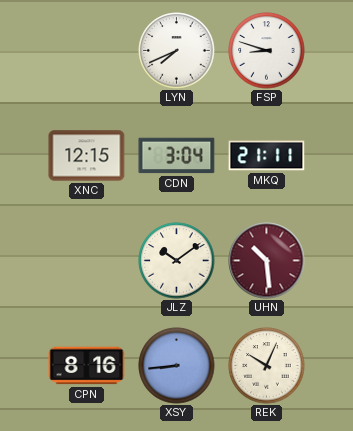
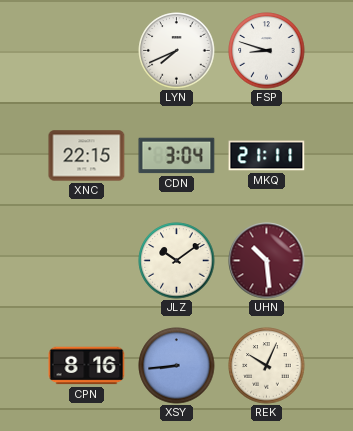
XNC: 12:15 -> 22:15
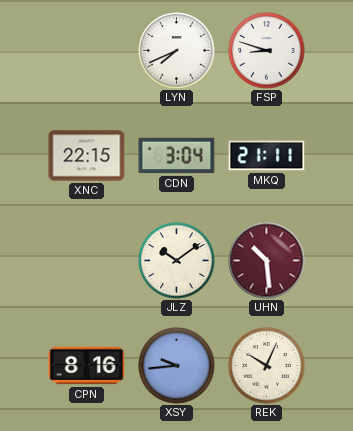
XSY: 8:44 -> 9:44
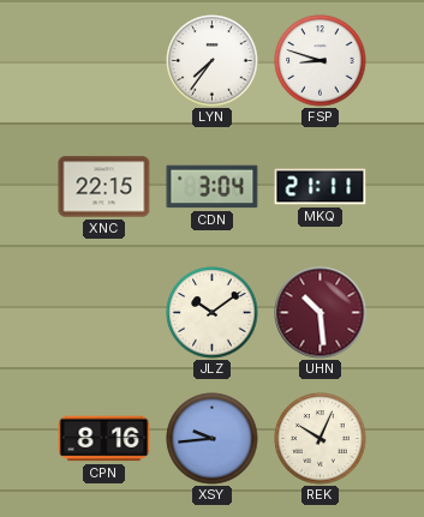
LYN: 7:41 -> 7:36
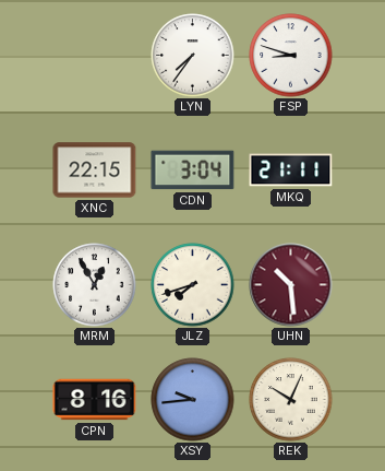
MRM: none -> 12:55
JLZ: 10:09 -> 7:42
